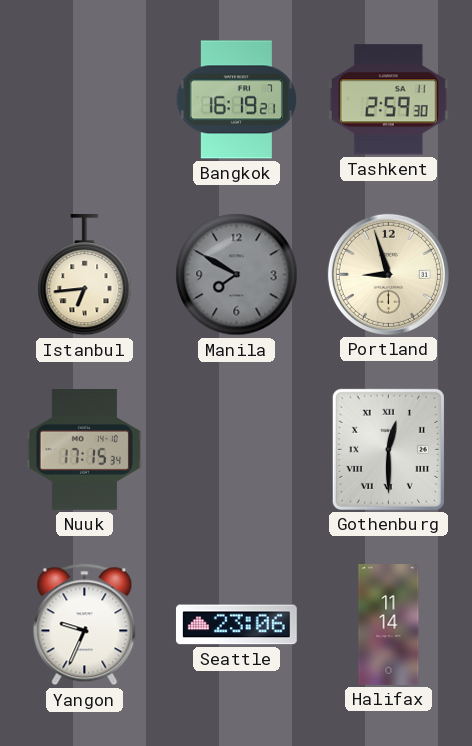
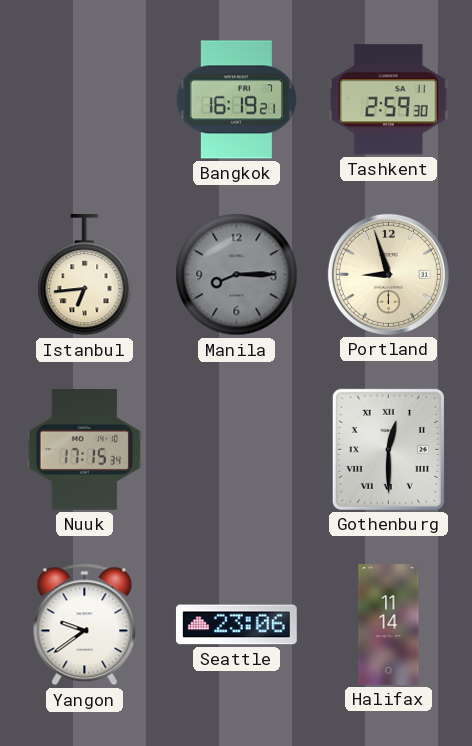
Manila: 7:50 -> 8:15
Yangon: 9:34 -> 9:39
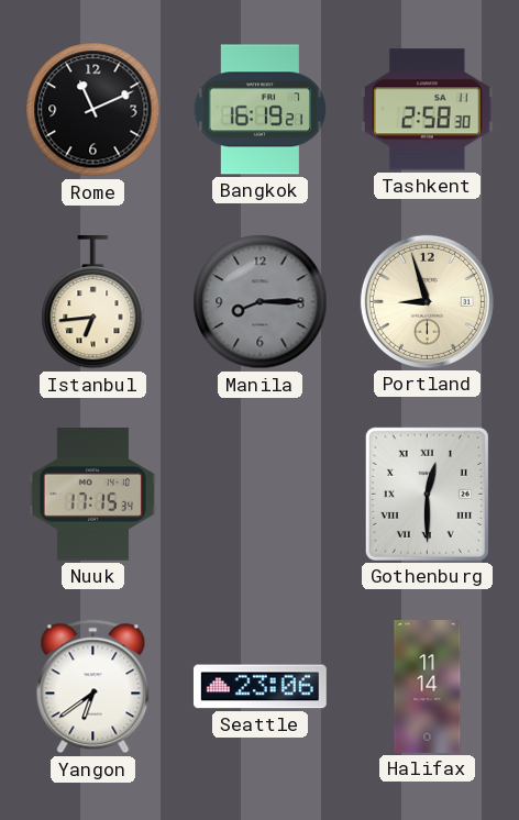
Rome: none -> 11:11
Tashkent: 2:59 -> 2:58
Yangon: 9:39 -> 6:39
